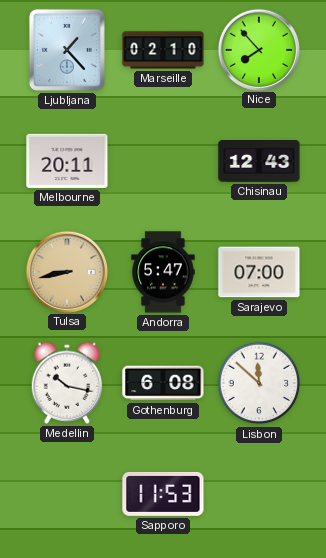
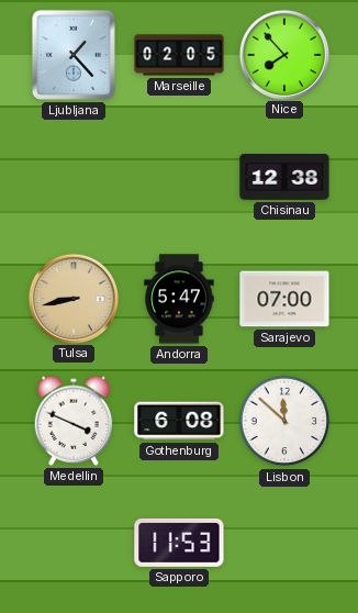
Marseille: 02:10 -> 02:05
Melbourne: 20:11 -> none
Chisinau: 12:43 -> 12:38
Medellin: 10:17 -> 3:49
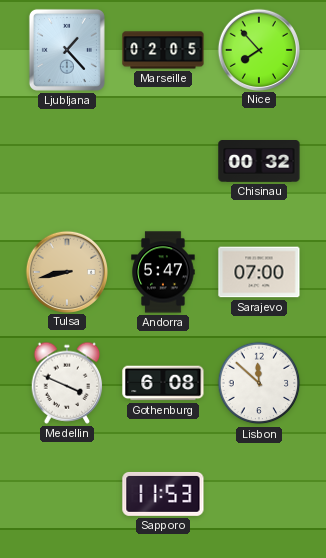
Chisinau: 12:38 -> 00:32
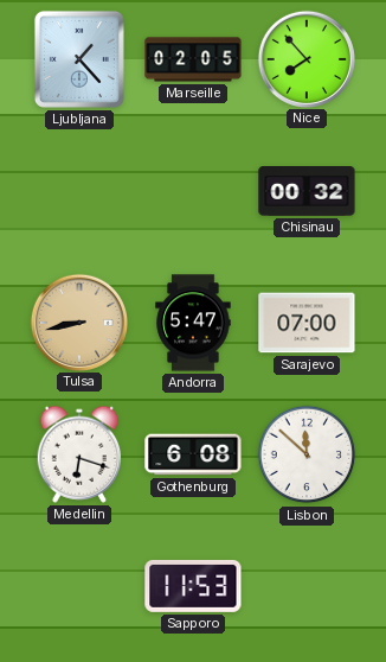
Medellin: 3:49 -> 6:18
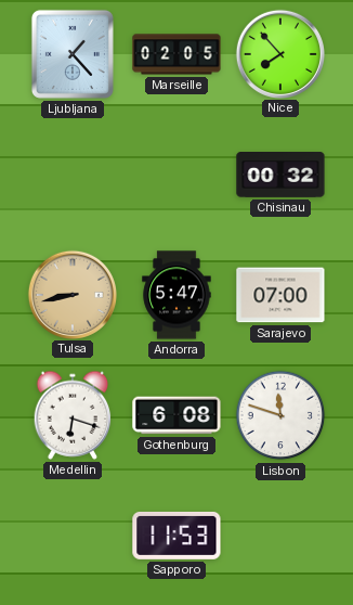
Lisbon: 11:52 -> 11:48
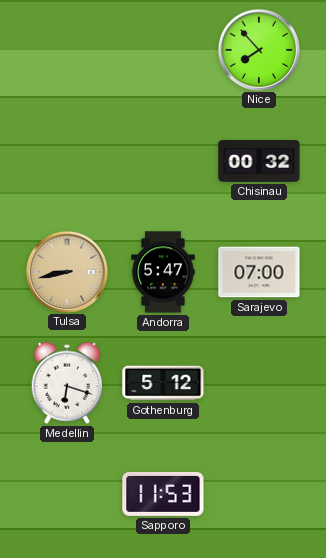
Ljubljana: 1:23 -> none
Marseille: 02:05 -> none
Gothenburg: 6:08 -> 5:12
Lisbon: 11:48 -> none
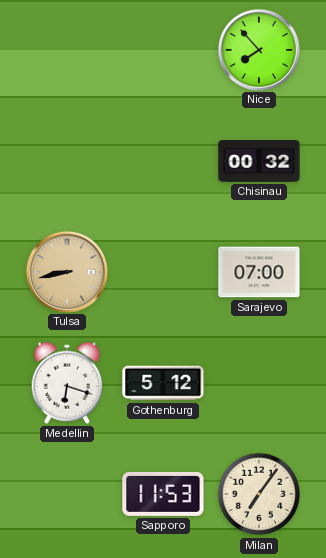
Andorra: 5:47 -> none
Milan: none -> 7:06
